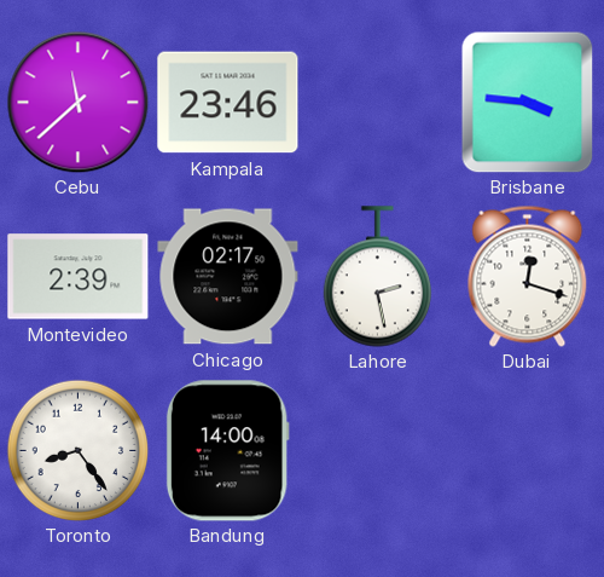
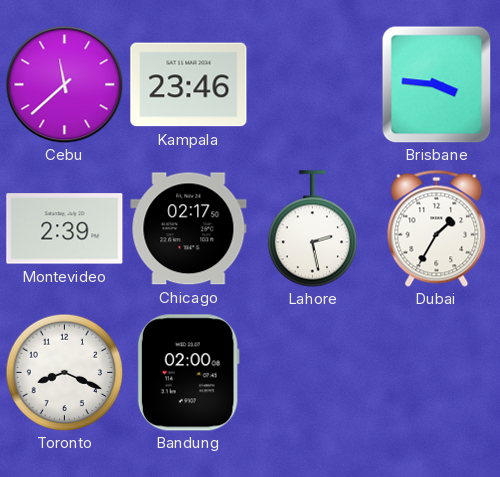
Dubai: 12:18 -> 1:35
Toronto: 8:24 -> 8:19
Bandung: 14:00 -> 02:00
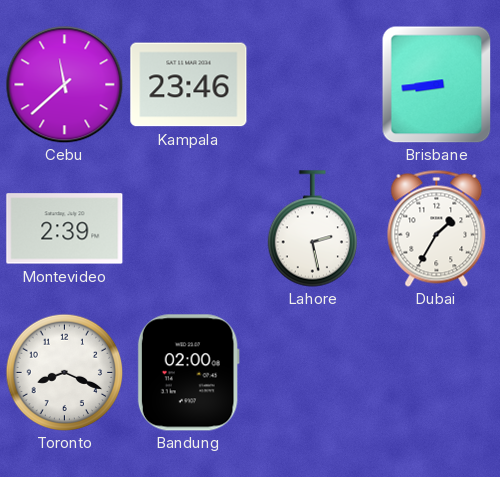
Brisbane: 3:46 -> 8:44
Chicago: 02:17 -> none
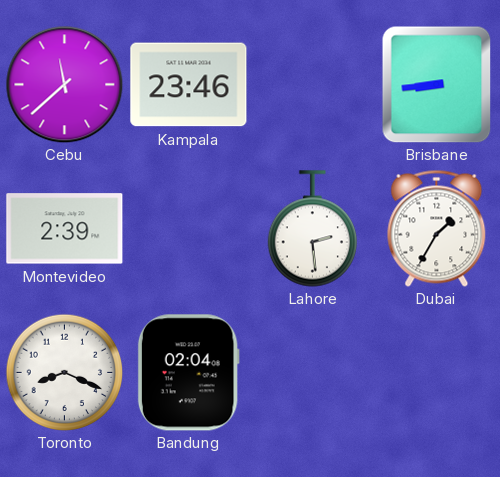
Lahore: 2:28 -> 2:29
Bandung: 02:00 -> 02:04
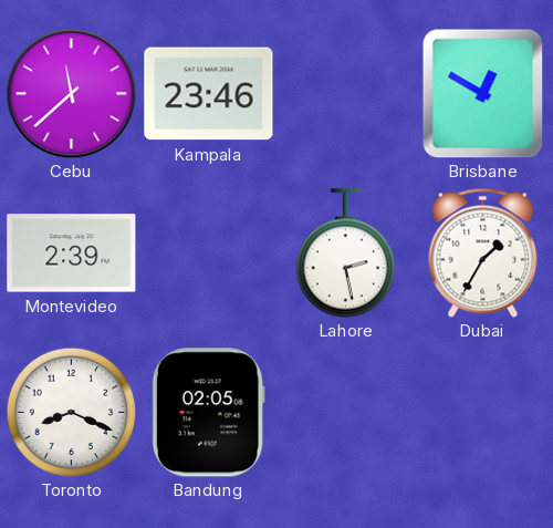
Brisbane: 8:44 -> 12:50
Lahore: 2:29 -> 2:28
Bandung: 02:04 -> 02:05
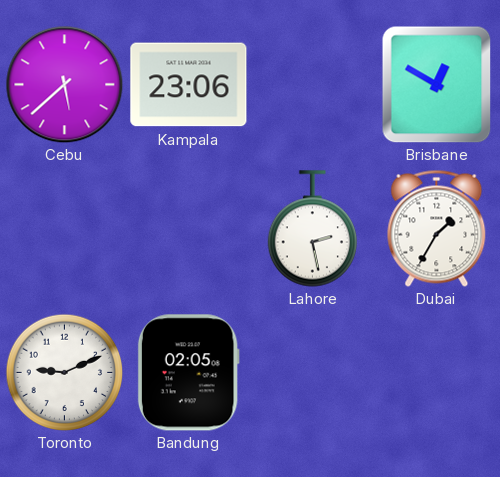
Cebu: 11:38 -> 5:38
Kampala: 23:46 -> 23:06
Montevideo: 2:39 -> none
Toronto: 8:19 -> 9:11
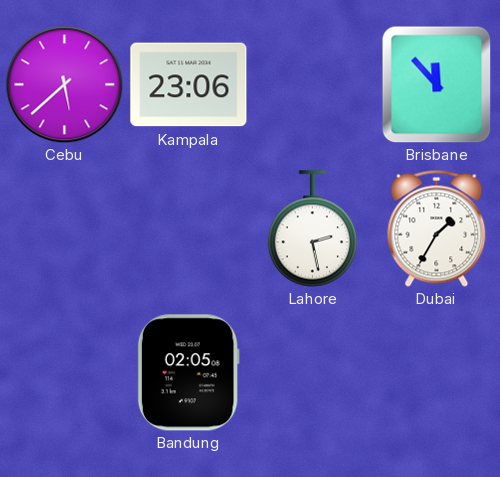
Brisbane: 12:50 -> 11:53
Toronto: 9:11 -> none
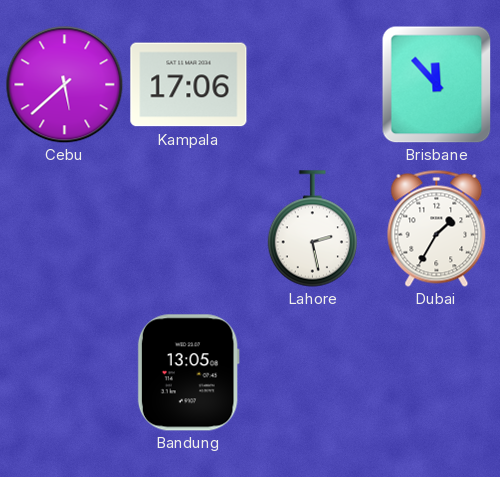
Kampala: 23:06 -> 17:06
Bandung: 02:05 -> 13:05
